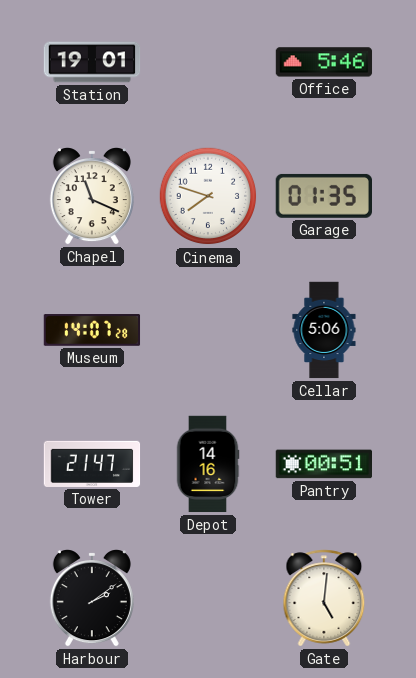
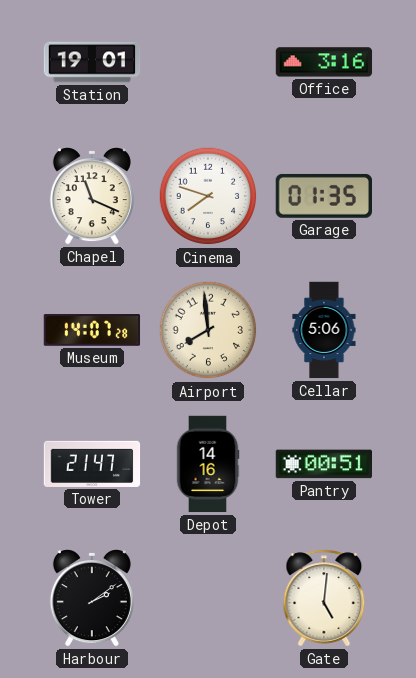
Office: 5:46 -> 3:16
Airport: none -> 7:59
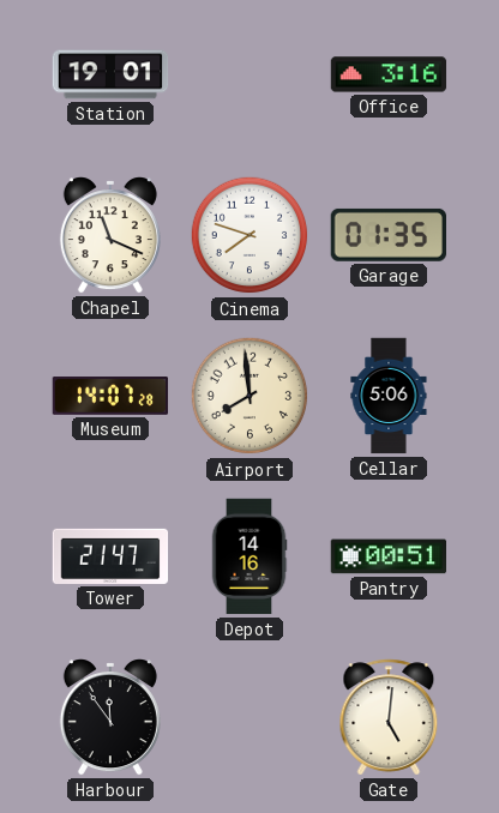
Harbour: 2:09 -> 11:54
